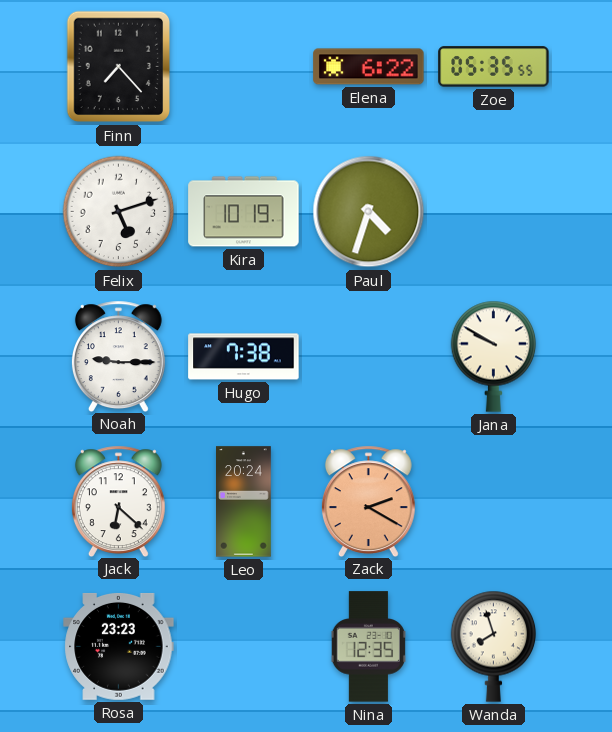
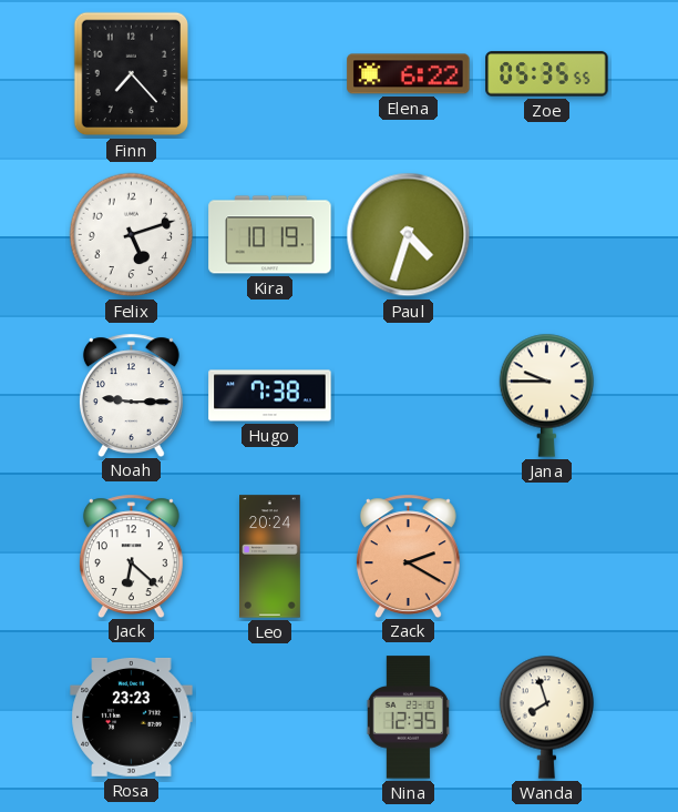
Jana: 9:50 -> 9:45
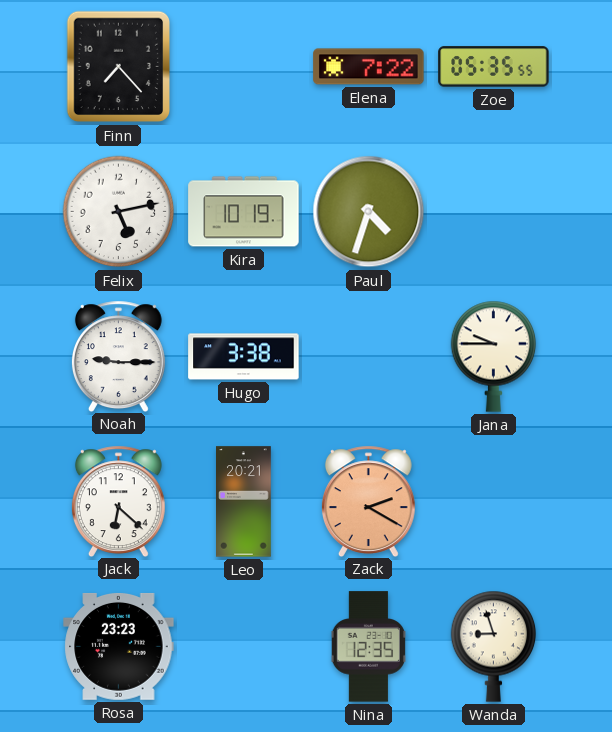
Elena: 6:22 -> 7:22
Felix: 5:12 -> 5:13
Hugo: 7:38 -> 3:38
Leo: 20:24 -> 20:21
Wanda: 7:57 -> 8:57
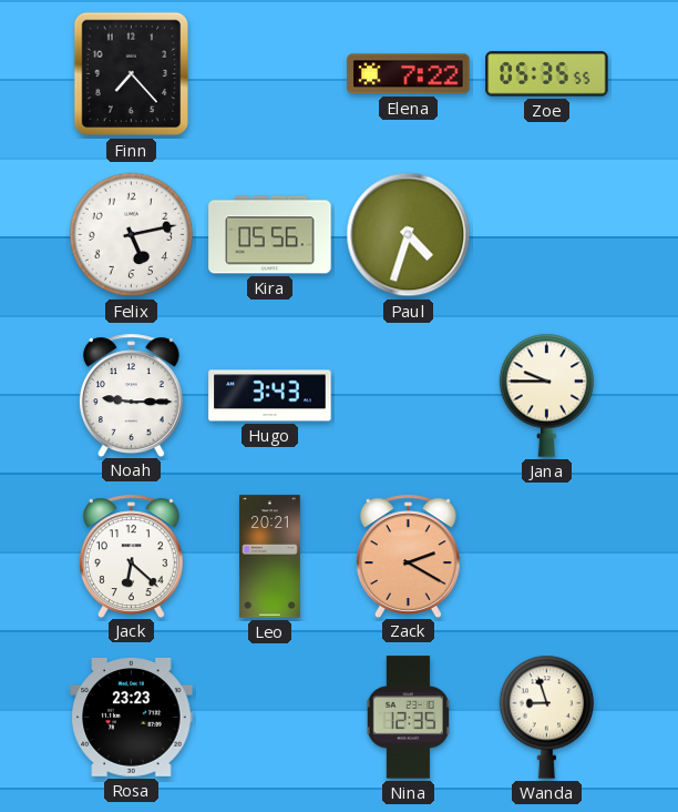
Kira: 10:19 -> 05:56
Hugo: 3:38 -> 3:43
